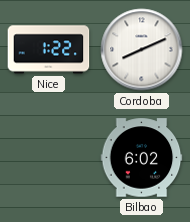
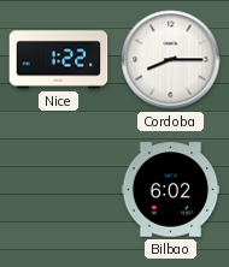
Cordoba: 8:11 -> 8:15
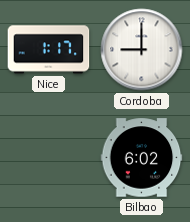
Nice: 1:22 -> 1:17
Cordoba: 8:15 -> 9:00
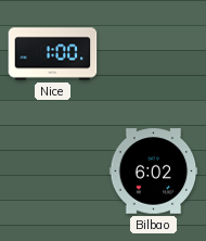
Nice: 1:17 -> 1:00
Cordoba: 9:00 -> none
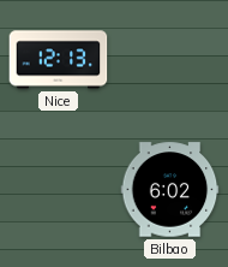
Nice: 1:00 -> 12:13
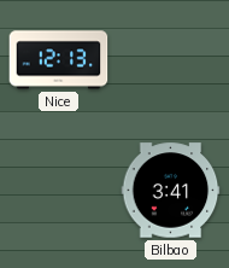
Bilbao: 6:02 -> 3:41
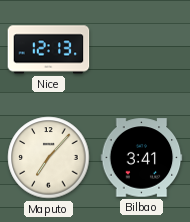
Maputo: none -> 7:07
